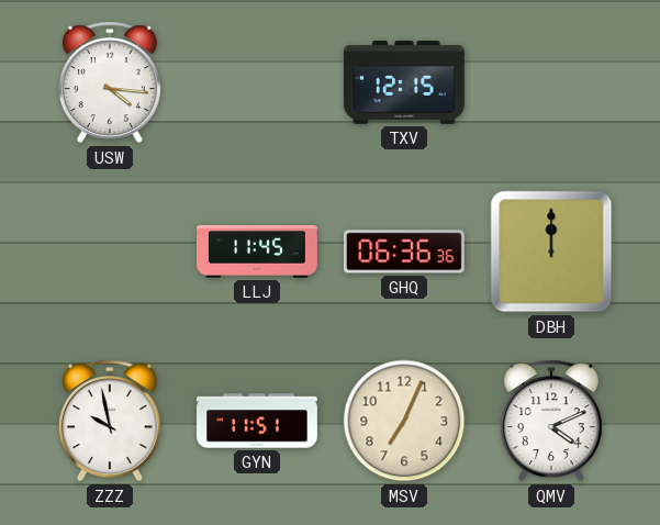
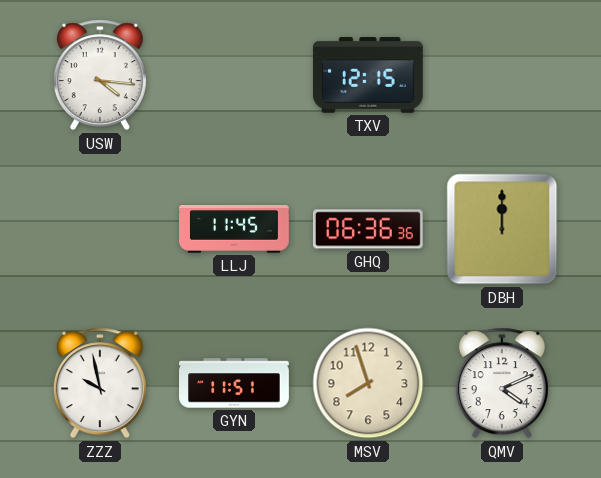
MSV: 7:04 -> 7:57
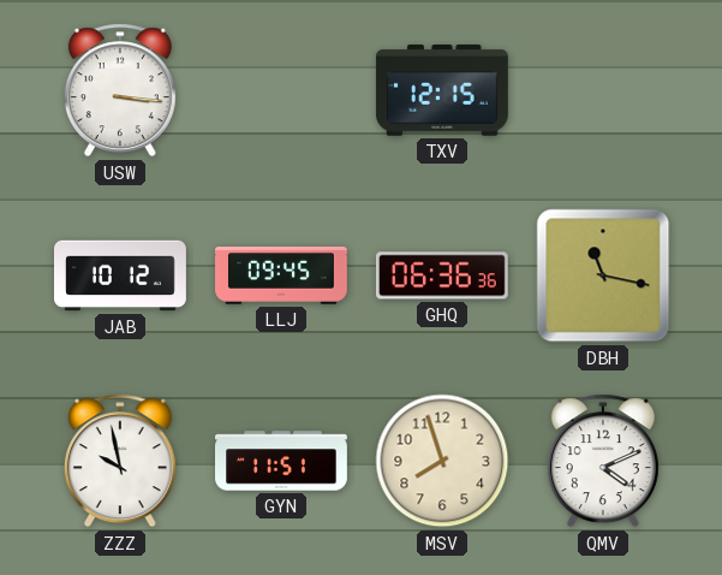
USW: 4:16 -> 3:16
JAB: none -> 10:12
LLJ: 11:45 -> 09:45
DBH: 12:00 -> 11:17
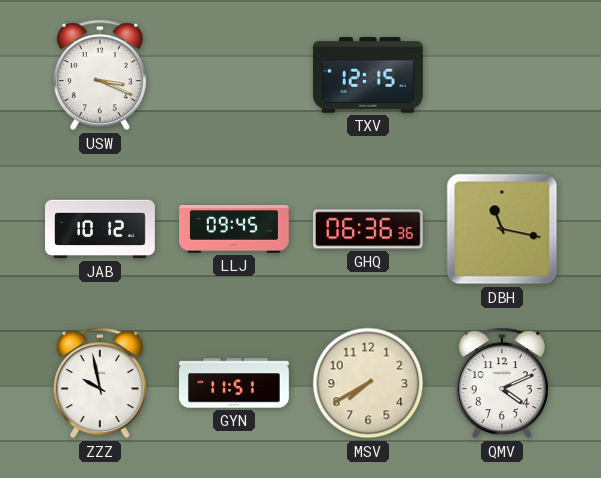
USW: 3:16 -> 3:19
MSV: 7:57 -> 7:40
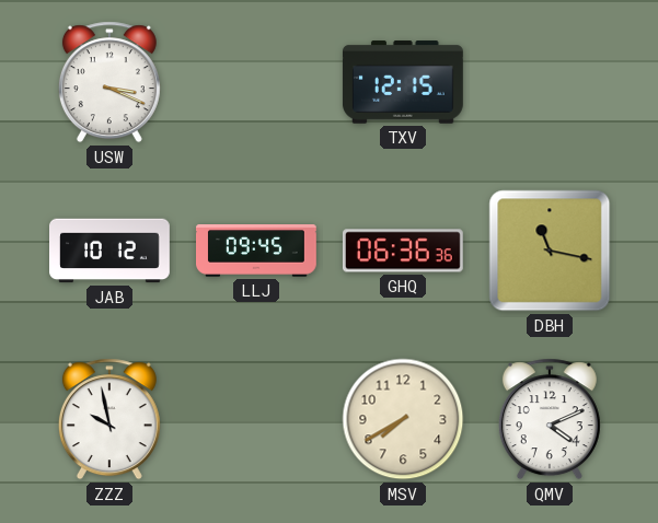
GYN: 11:51 -> none
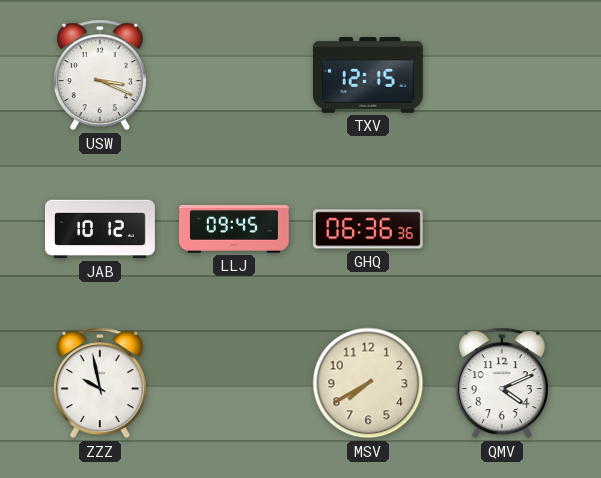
DBH: 11:17 -> none
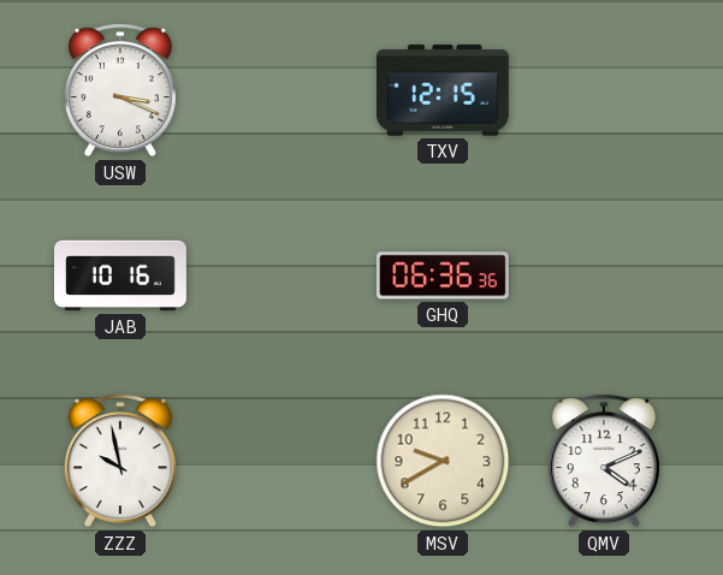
JAB: 10:12 -> 10:16
LLJ: 09:45 -> none
MSV: 7:40 -> 9:40
